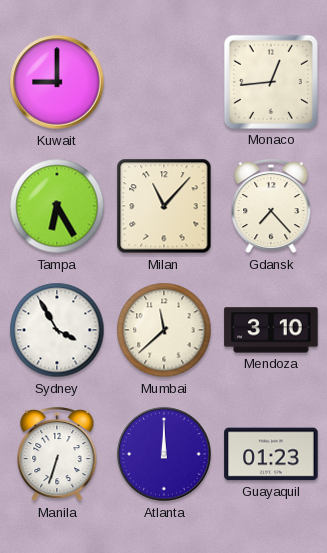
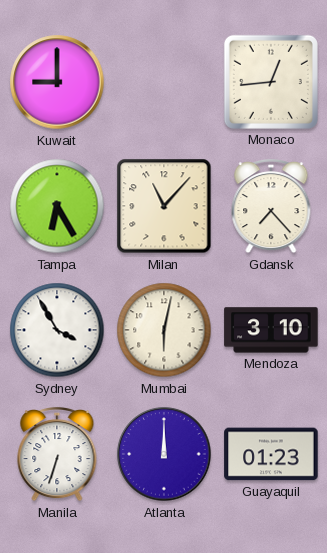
Mumbai: 11:38 -> 6:02
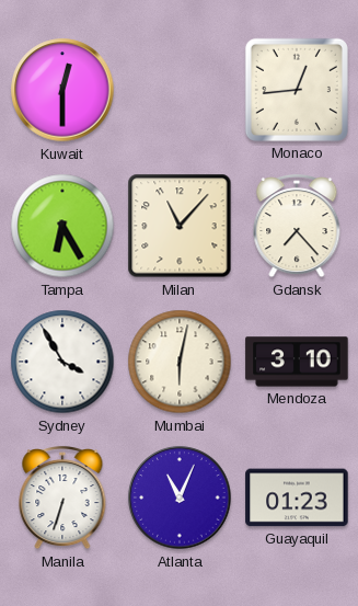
Kuwait: 9:00 -> 12:30
Atlanta: 12:00 -> 11:04
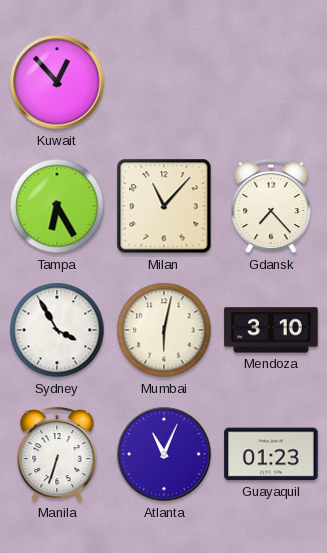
Kuwait: 12:30 -> 12:53
Monaco: 12:44 -> none
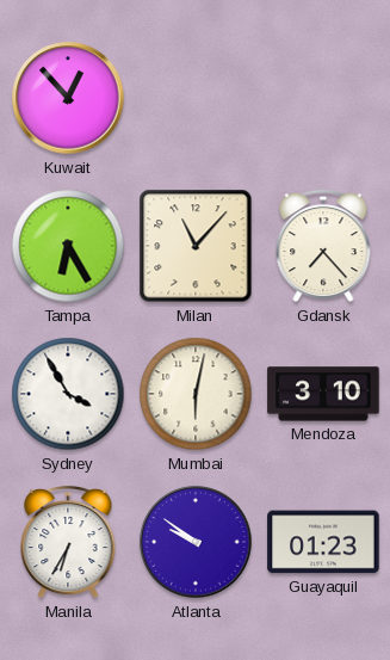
Manila: 6:33 -> 6:35
Atlanta: 11:04 -> 9:51
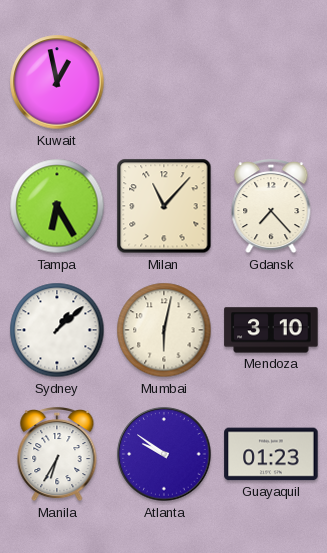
Kuwait: 12:53 -> 12:58
Sydney: 3:55 -> 1:08
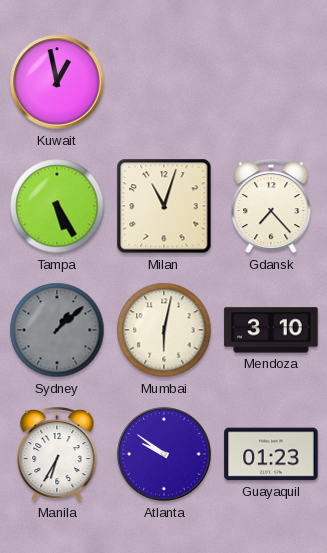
Tampa: 6:25 -> 5:25
Milan: 11:07 -> 11:03
Sydney dial: white -> grey
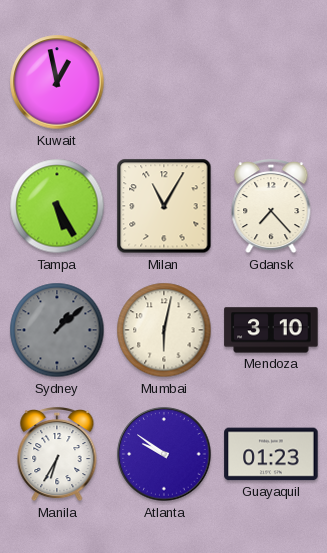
Milan: 11:03 -> 11:05
